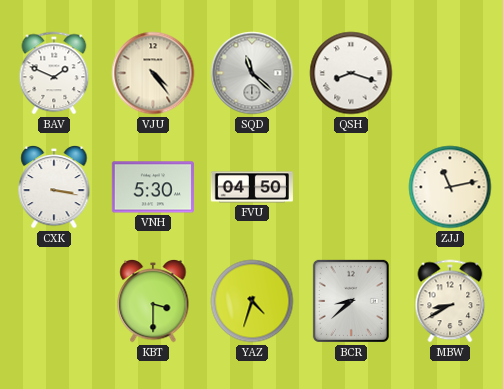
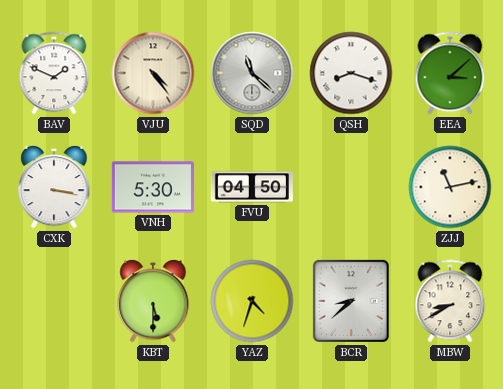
EEA: none -> 3:08
KBT: 3:30 -> 5:30
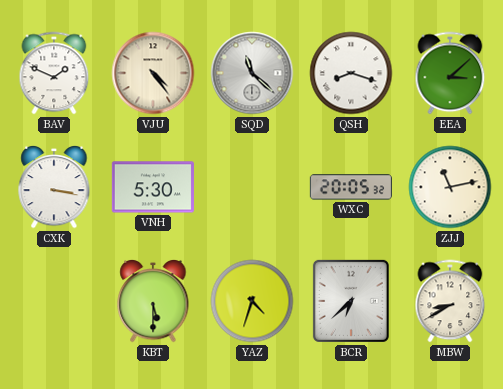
FVU: 04:50 -> none
WXC: none -> 20:05
BCR: 8:38 -> 6:38
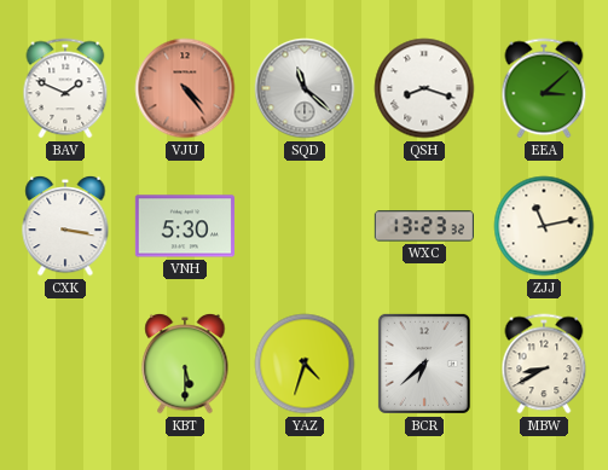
VJU dial: cream -> salmon
WXC: 20:05 -> 13:23
